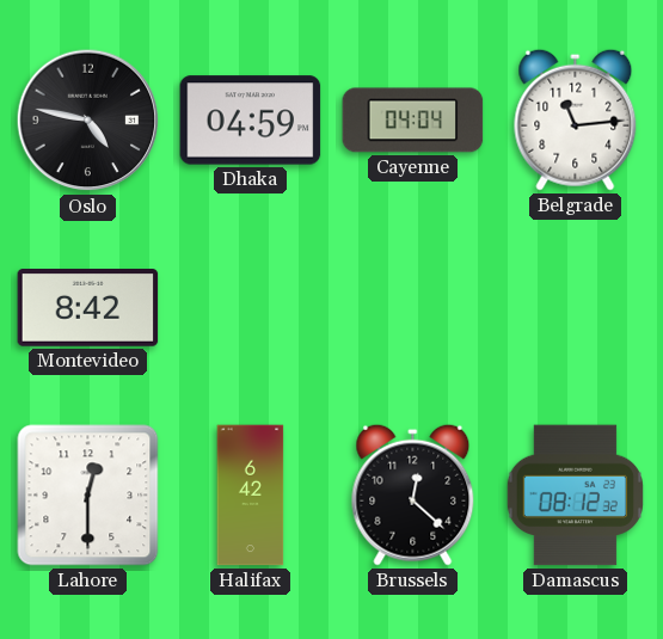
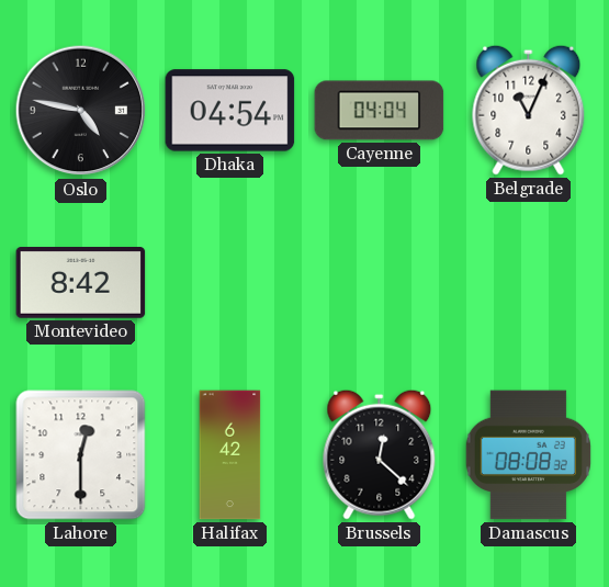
Dhaka: 04:59 -> 04:54
Belgrade: 11:14 -> 11:04
Damascus: 08:12 -> 08:08
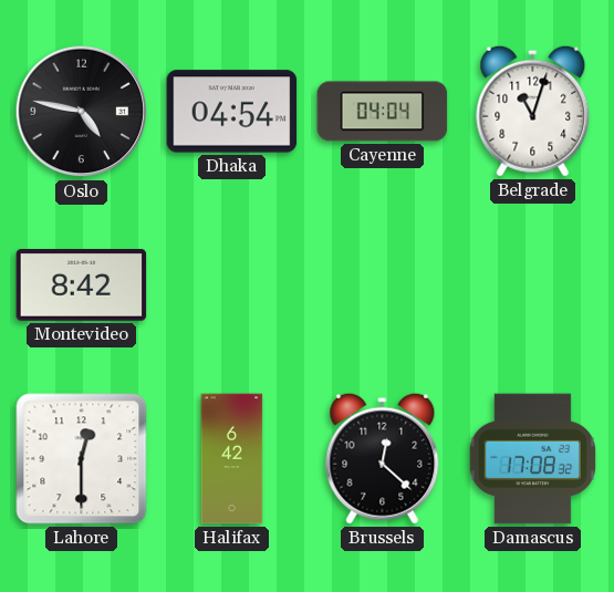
Belgrade: 11:04 -> 11:03
Damascus: 08:08 -> 17:08
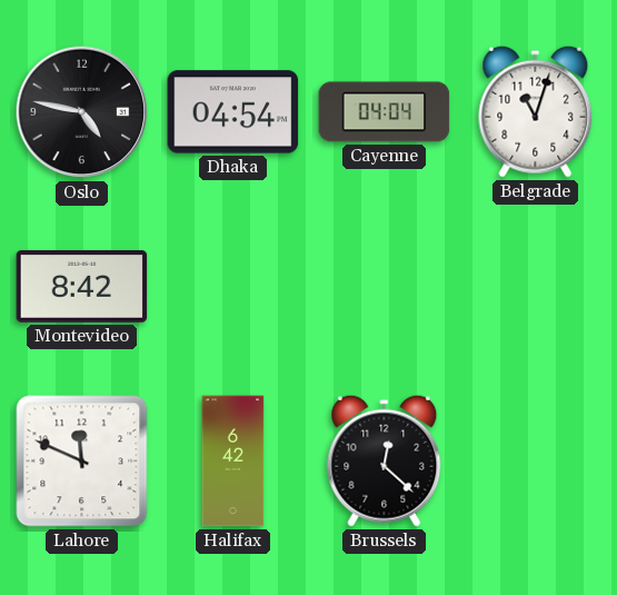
Lahore: 12:30 -> 11:49
Damascus: 17:08 -> none
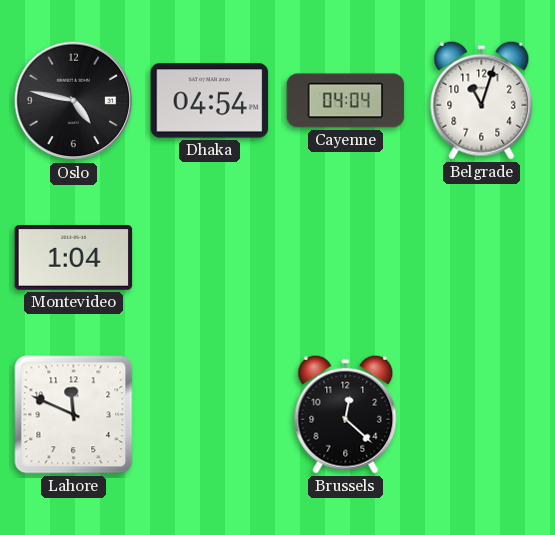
Montevideo: 8:42 -> 1:04
Halifax: 6:42 -> none
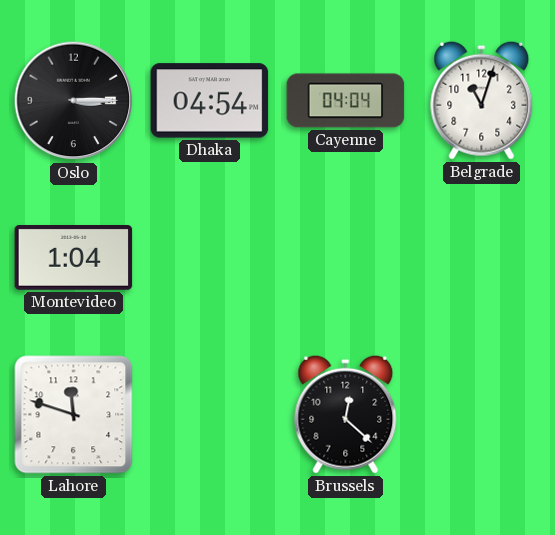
Oslo: 4:47 -> 3:15
Lahore: 11:49 -> 11:48
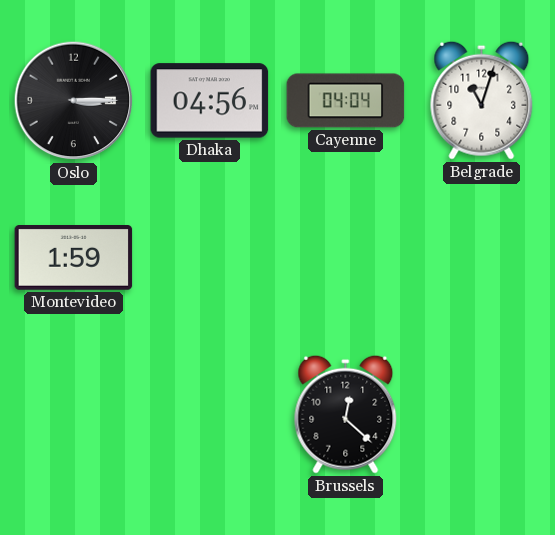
Dhaka: 04:54 -> 04:56
Montevideo: 1:04 -> 1:59
Lahore: 11:48 -> none
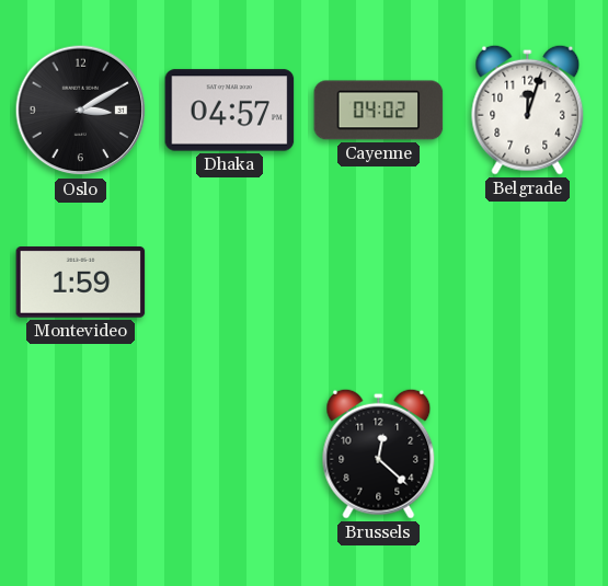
Oslo: 3:15 -> 3:10
Dhaka: 04:56 -> 04:57
Cayenne: 04:04 -> 04:02
Belgrade: 11:03 -> 12:03
